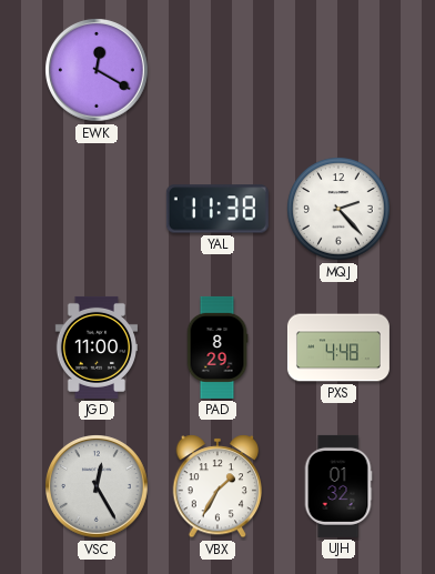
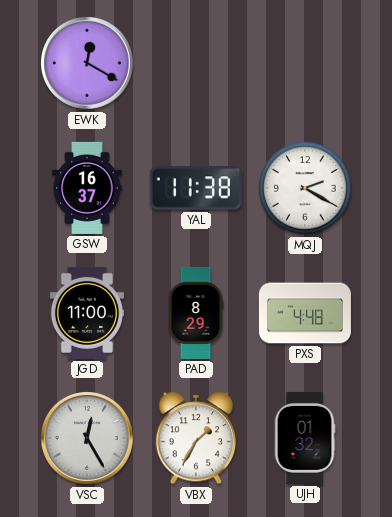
GSW: none -> 16:37
MQJ: 2:23 -> 2:20
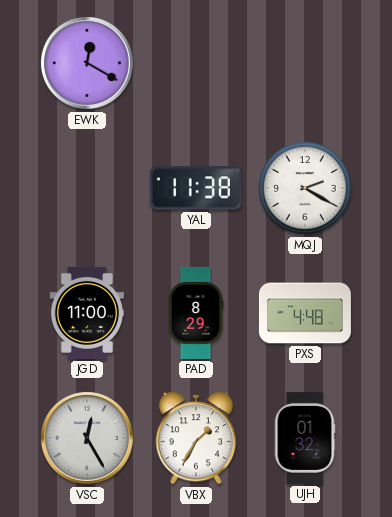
GSW: 16:37 -> none
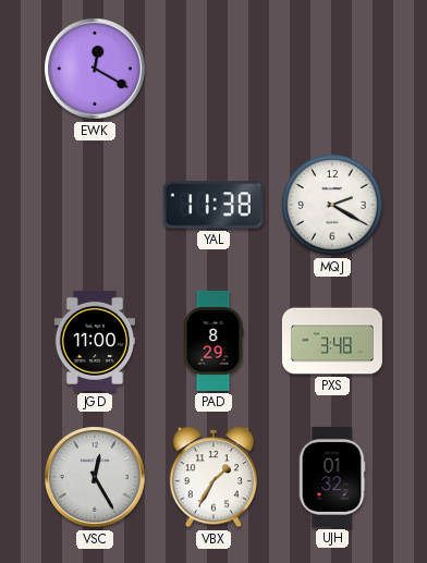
PXS: 4:48 -> 3:48
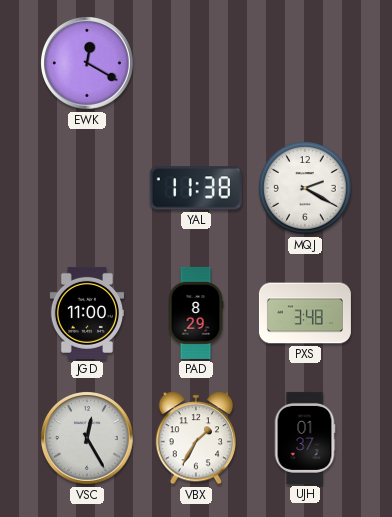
UJH: 01:32 -> 01:37
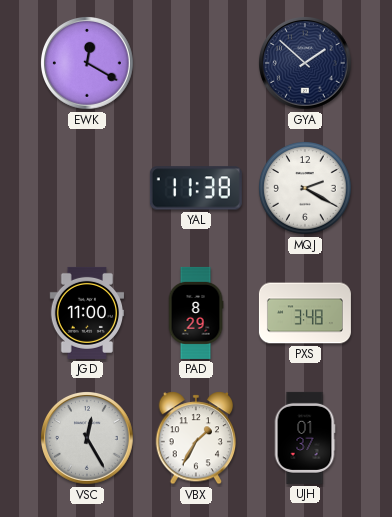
GYA: none -> 1:52
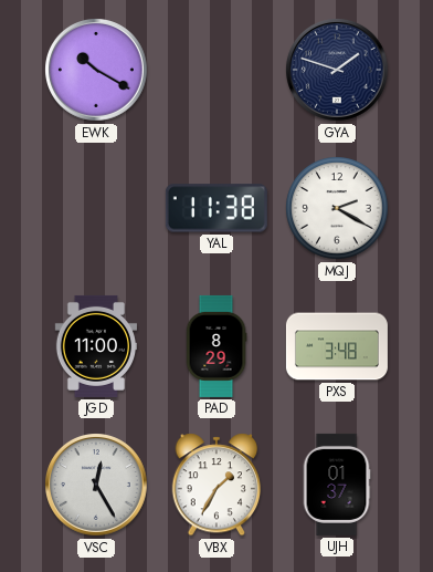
EWK: 12:20 -> 10:20
GYA: 1:52 -> 1:48
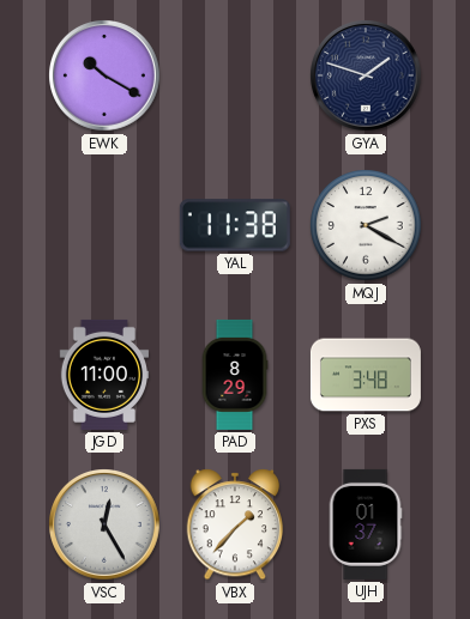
VBX: 1:35 -> 1:37
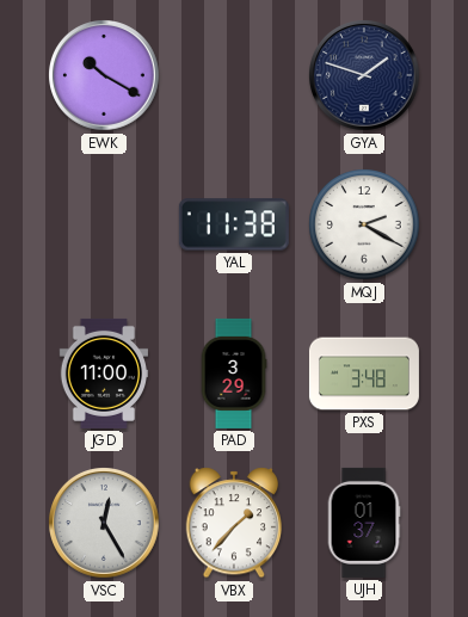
PAD: 8:29 -> 3:29
